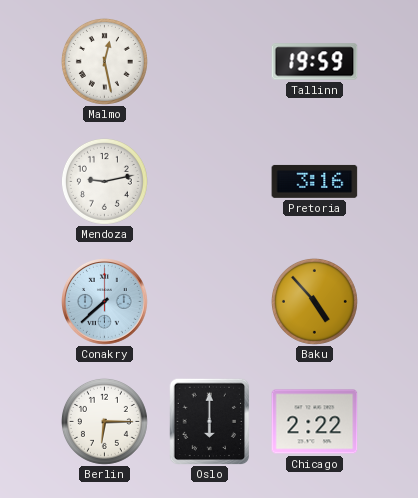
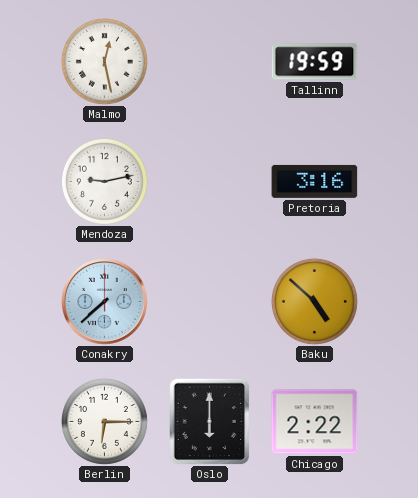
Baku: 4:53 -> 4:52
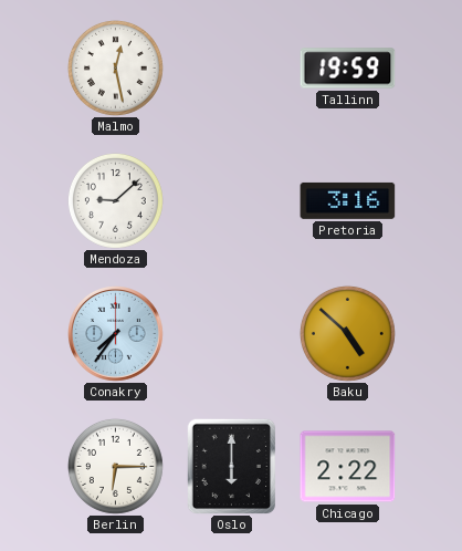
Mendoza: 9:13 -> 9:08
Conakry: 7:38 -> 7:36
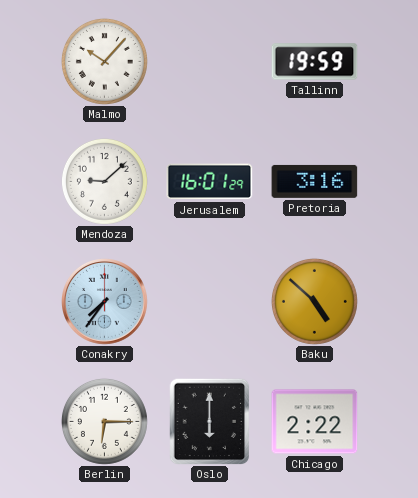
Malmo: 12:28 -> 10:07
Jerusalem: none -> 16:01
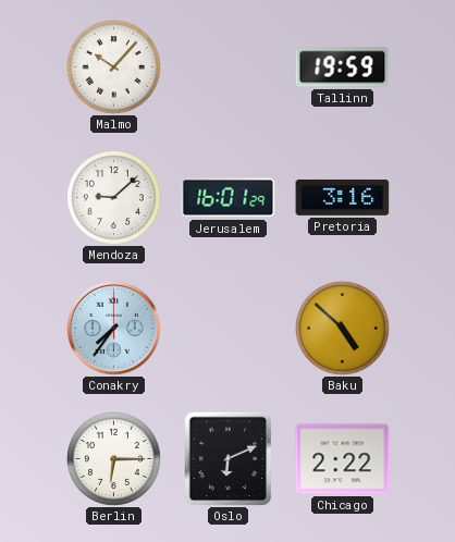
Oslo: 6:00 -> 6:11
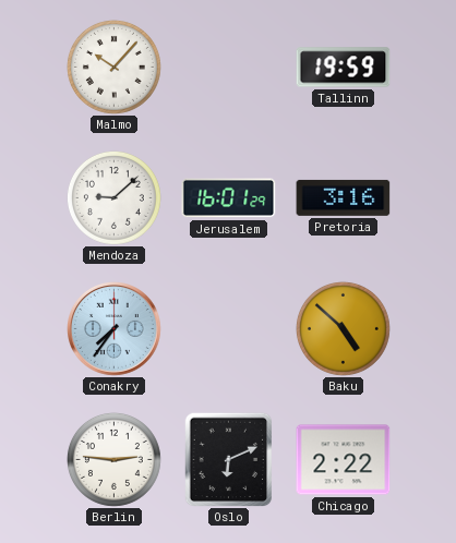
Berlin: 6:15 -> 2:46
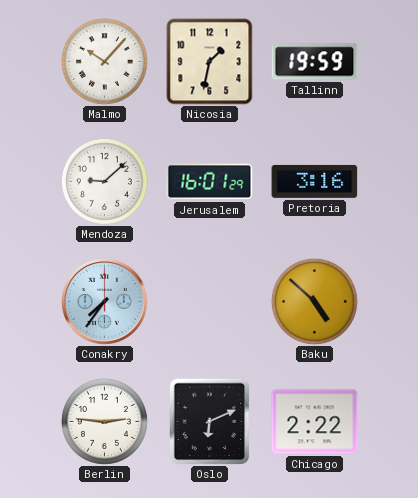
Nicosia: none -> 1:32
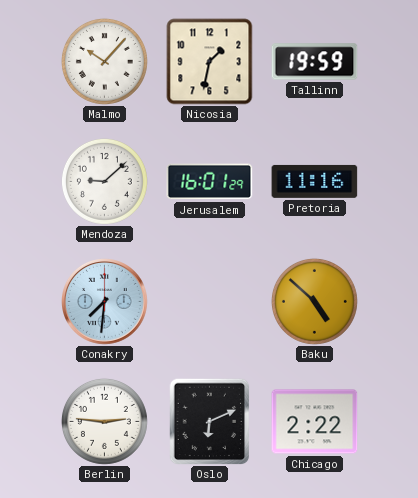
Pretoria: 3:16 -> 11:16
Conakry: 7:36 -> 7:31
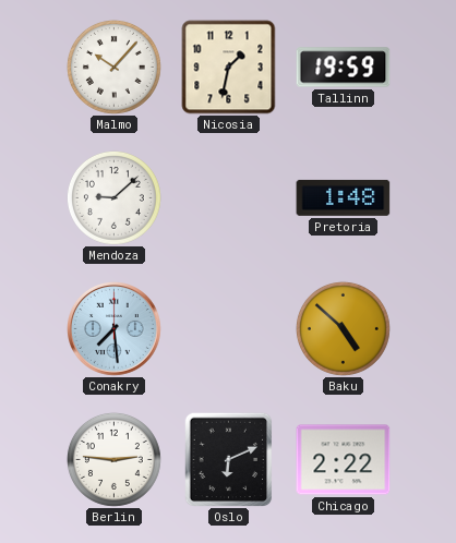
Jerusalem: 16:01 -> none
Pretoria: 11:16 -> 1:48
Conakry: 7:31 -> 7:29
